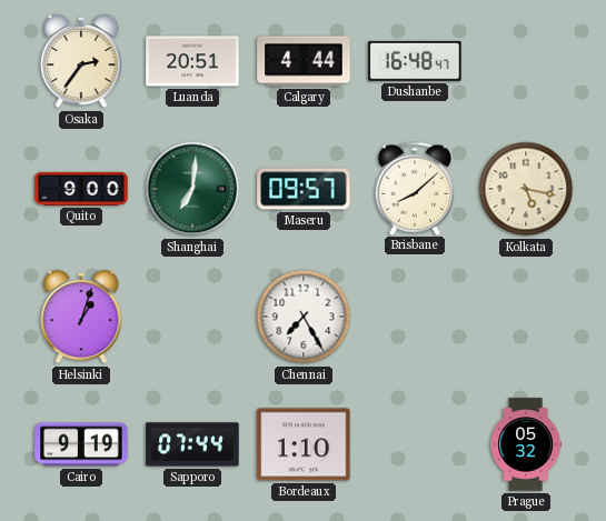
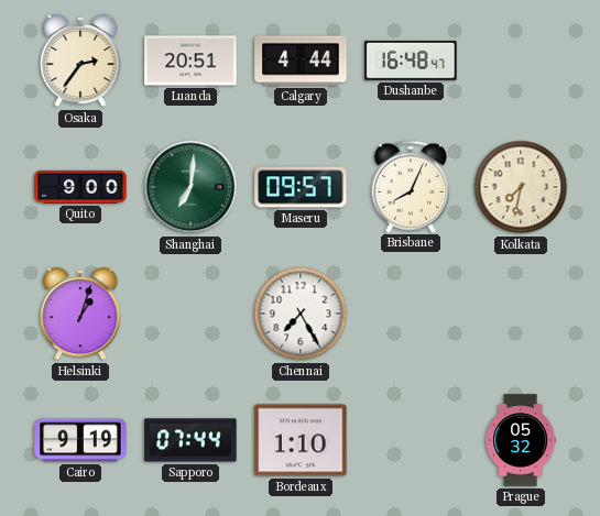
Brisbane: 8:08 -> 8:04
Kolkata: 5:17 -> 7:32
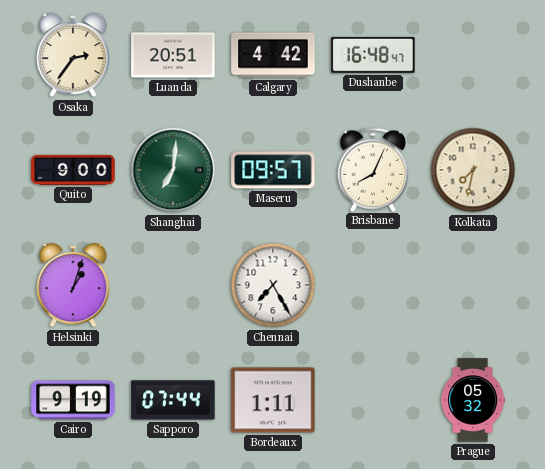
Calgary: 4:44 -> 4:42
Bordeaux: 1:10 -> 1:11
